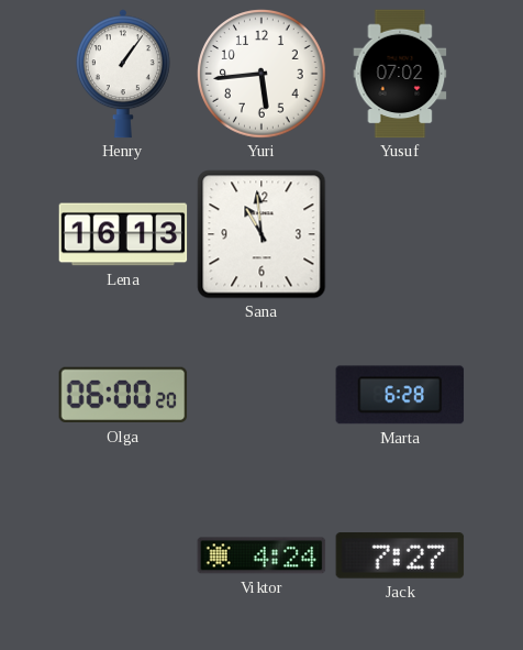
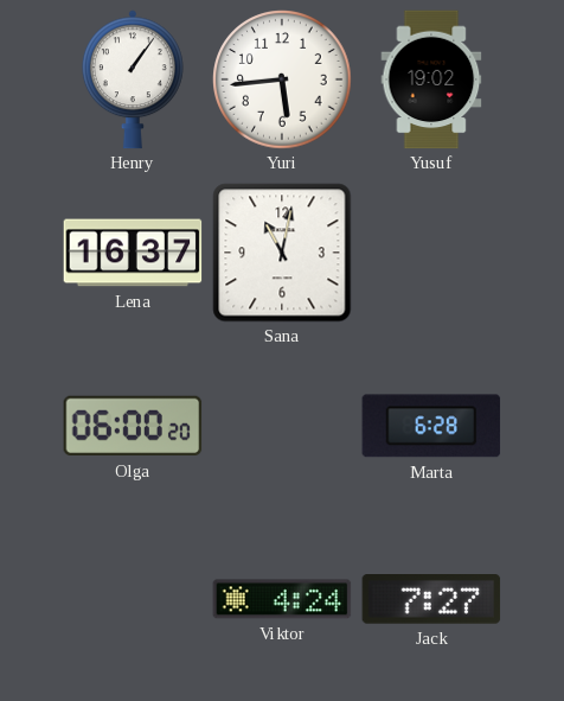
Yusuf: 07:02 -> 19:02
Lena: 16:13 -> 16:37
Sana: 10:59 -> 11:02
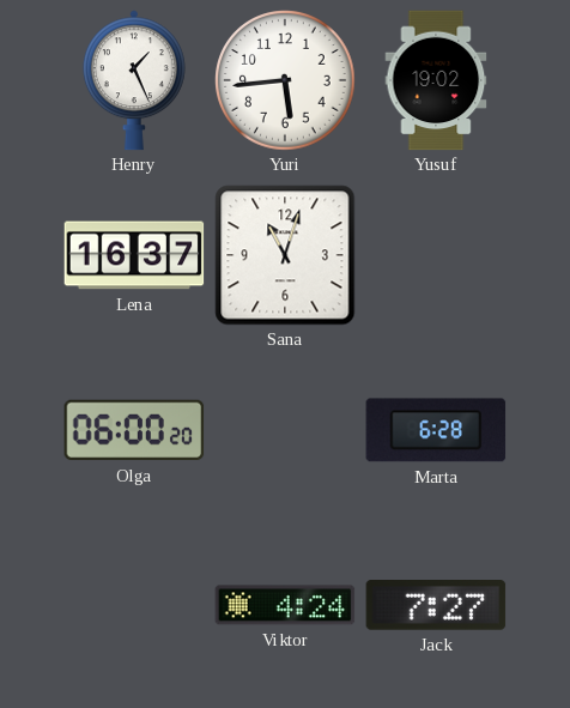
Henry: 1:06 -> 1:26
Sana: 11:02 -> 11:03
